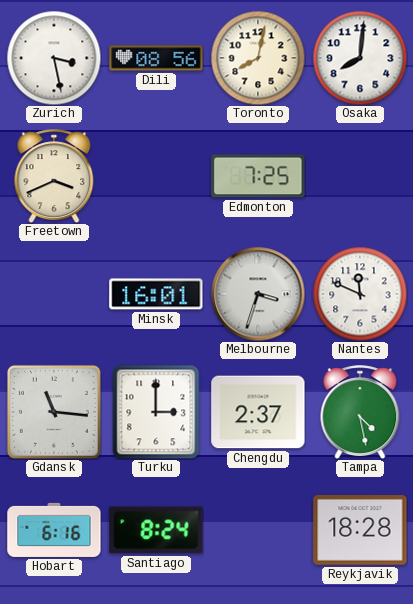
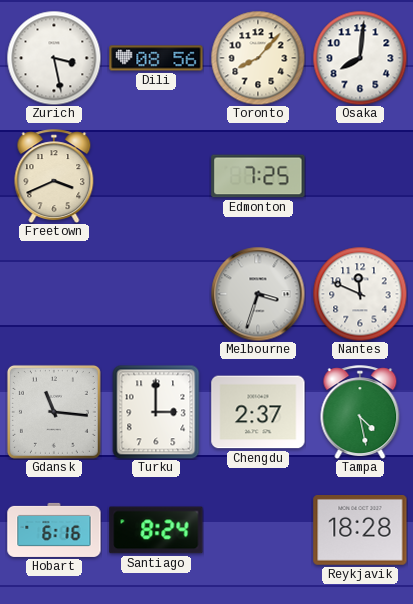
Toronto: 8:02 -> 8:07
Minsk: 16:01 -> none
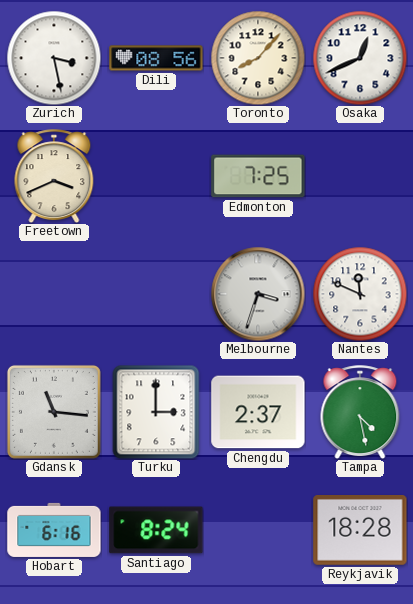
Osaka: 8:01 -> 12:41
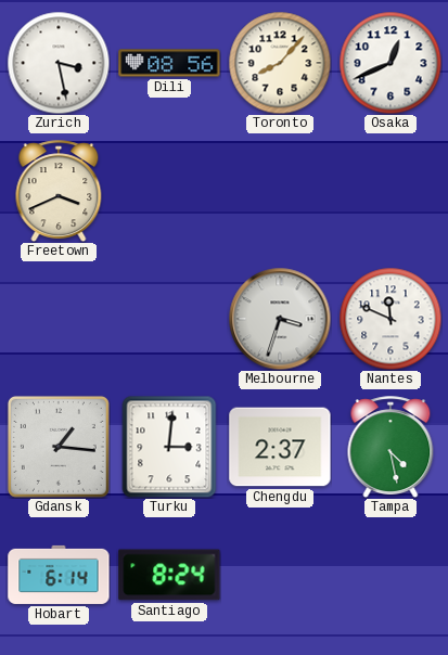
Edmonton: 7:25 -> none
Gdansk: 11:16 -> 1:16
Turku: 3:00 -> 3:01
Hobart: 6:16 -> 6:14
Reykjavik: 18:28 -> none
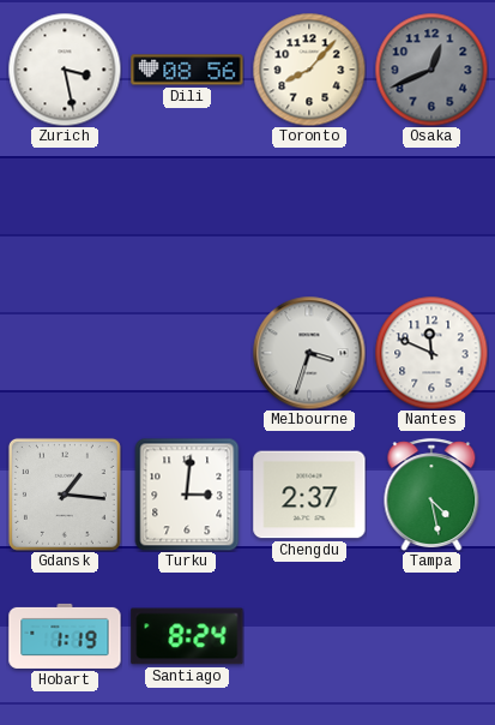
Osaka dial: white -> grey
Freetown: 3:41 -> none
Hobart: 6:14 -> 1:19
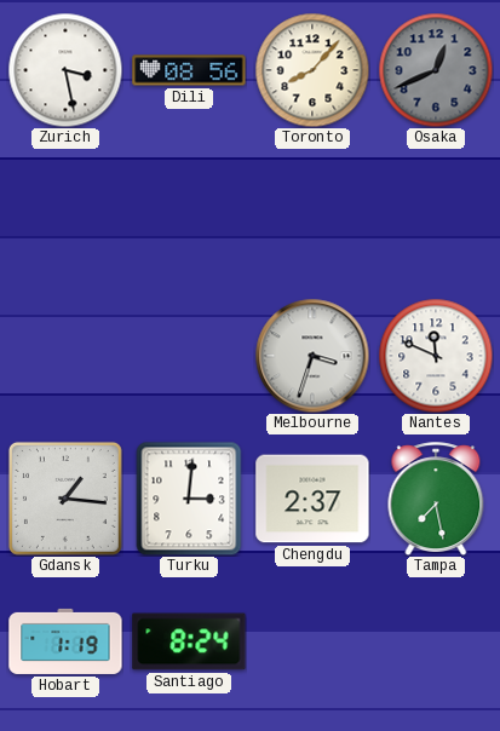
Tampa: 4:28 -> 7:28
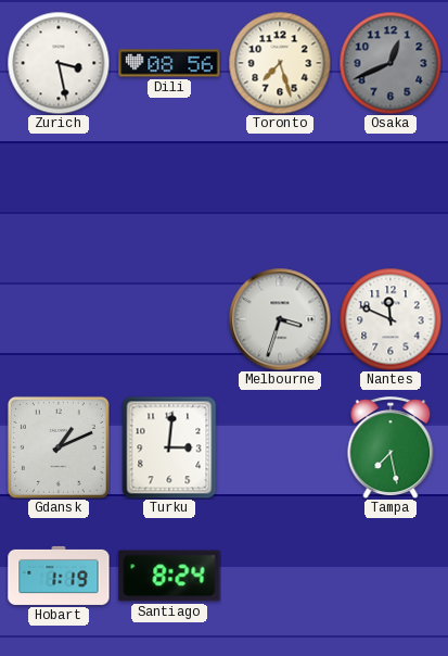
Toronto: 8:07 -> 7:27
Gdansk: 1:16 -> 1:11
Chengdu: 2:37 -> none
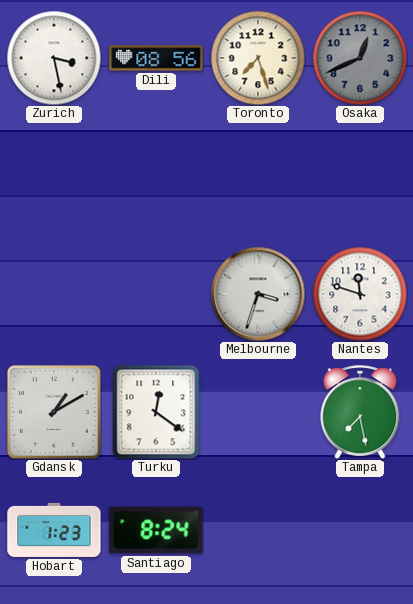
Nantes: 11:49 -> 11:48
Gdansk: 1:11 -> 1:10
Turku: 3:01 -> 12:21
Hobart: 1:19 -> 1:23
